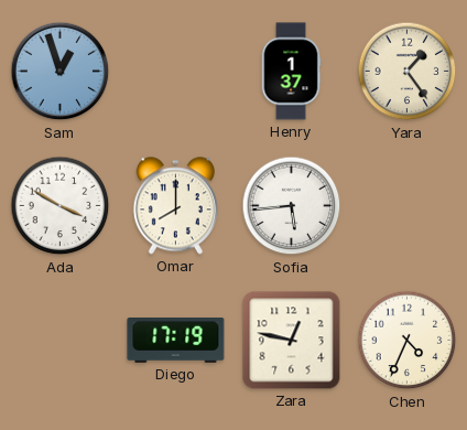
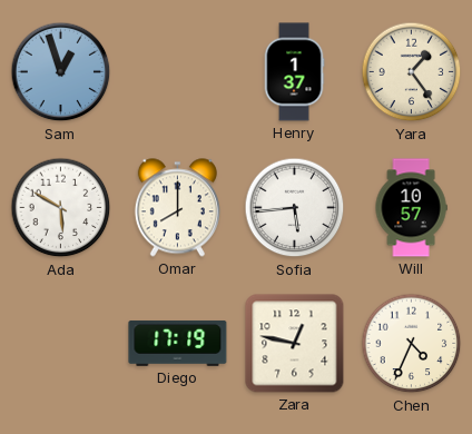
Ada: 3:50 -> 5:50
Will: none -> 10:57
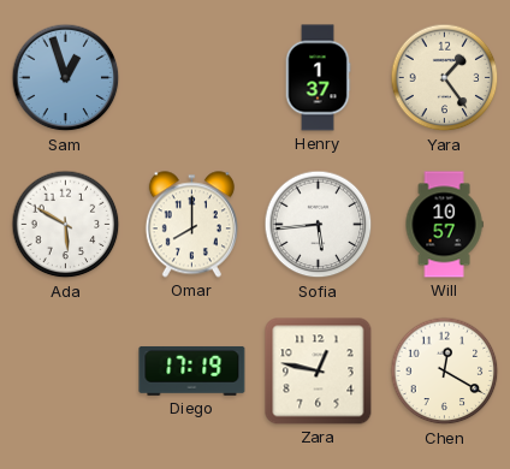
Chen: 4:34 -> 12:20
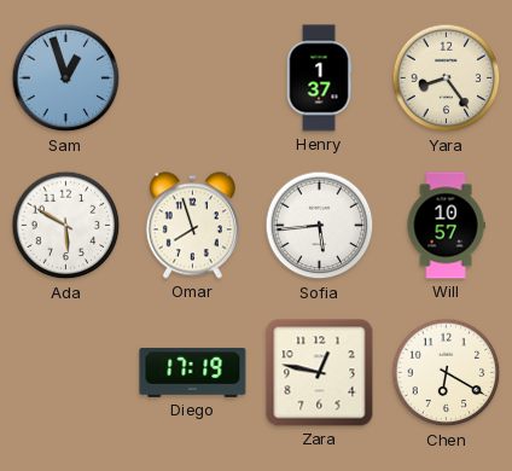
Yara: 1:24 -> 8:24
Omar: 8:00 -> 7:57
Chen: 12:20 -> 6:20
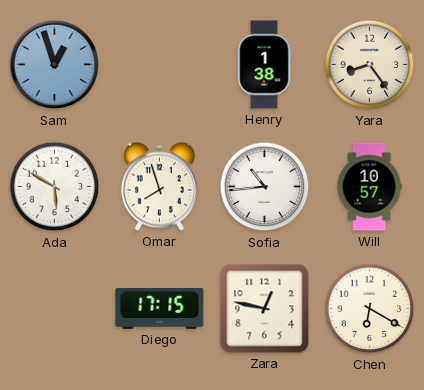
Henry: 1:37 -> 1:38
Sofia: 5:44 -> 10:44
Diego: 17:19 -> 17:15
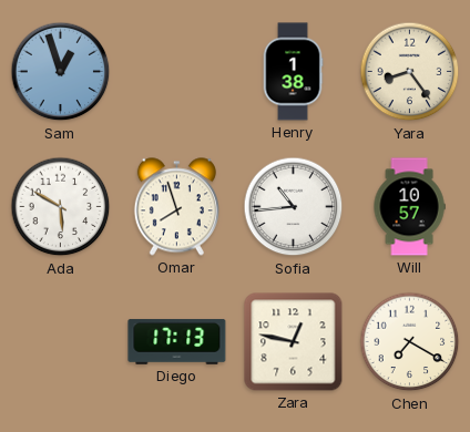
Diego: 17:15 -> 17:13
Chen: 6:20 -> 7:20
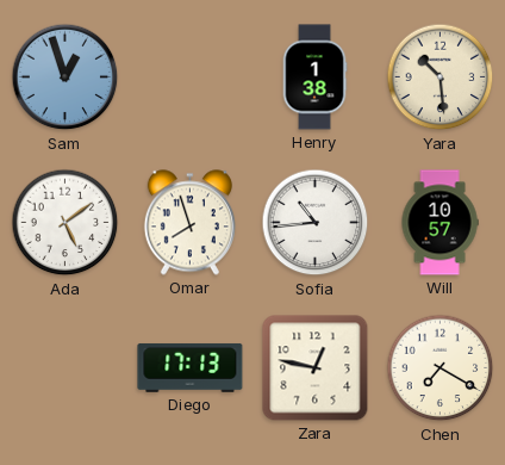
Yara: 8:24 -> 10:29
Ada: 5:50 -> 5:09
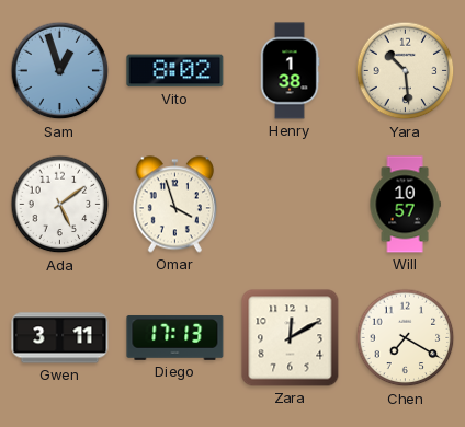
Vito: none -> 8:02
Omar: 7:57 -> 3:57
Sofia: 10:44 -> none
Gwen: none -> 3:11
Zara: 12:47 -> 12:10
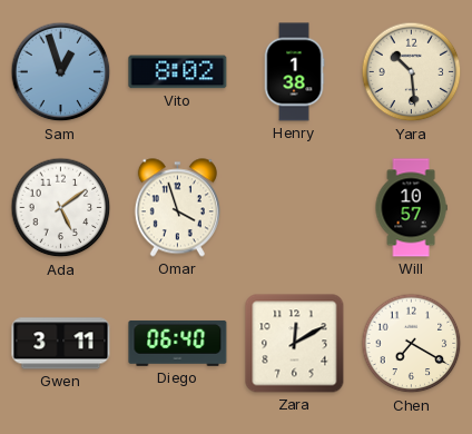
Diego: 17:13 -> 06:40
